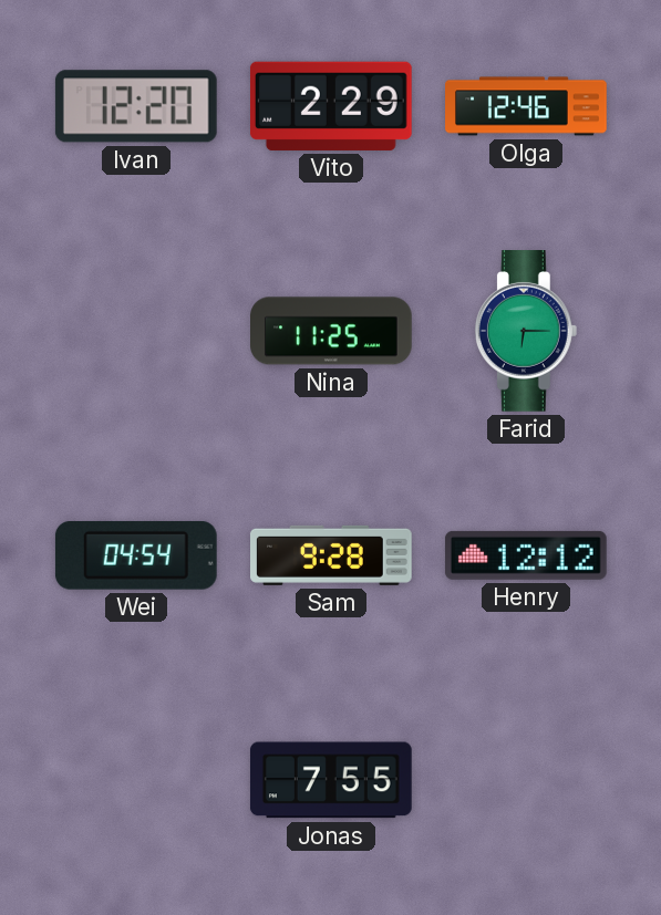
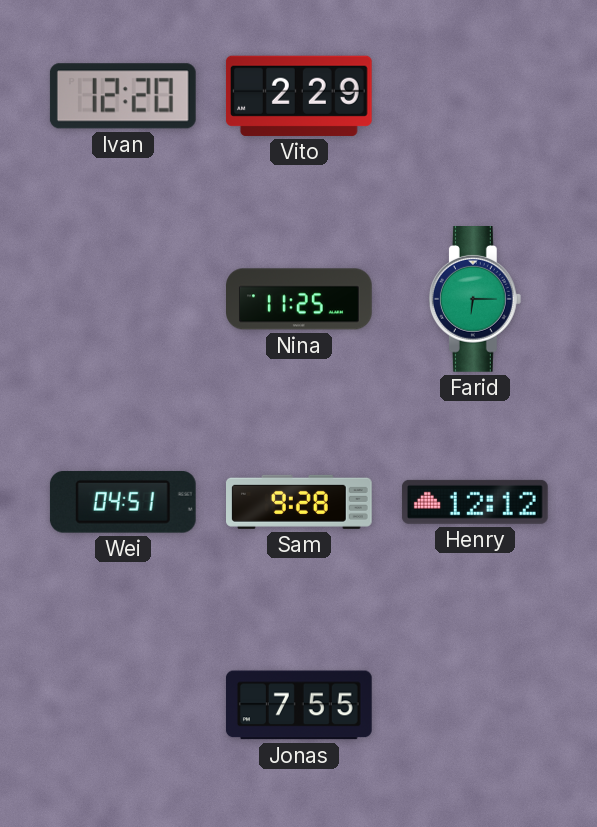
Olga: 12:46 -> none
Wei: 04:54 -> 04:51
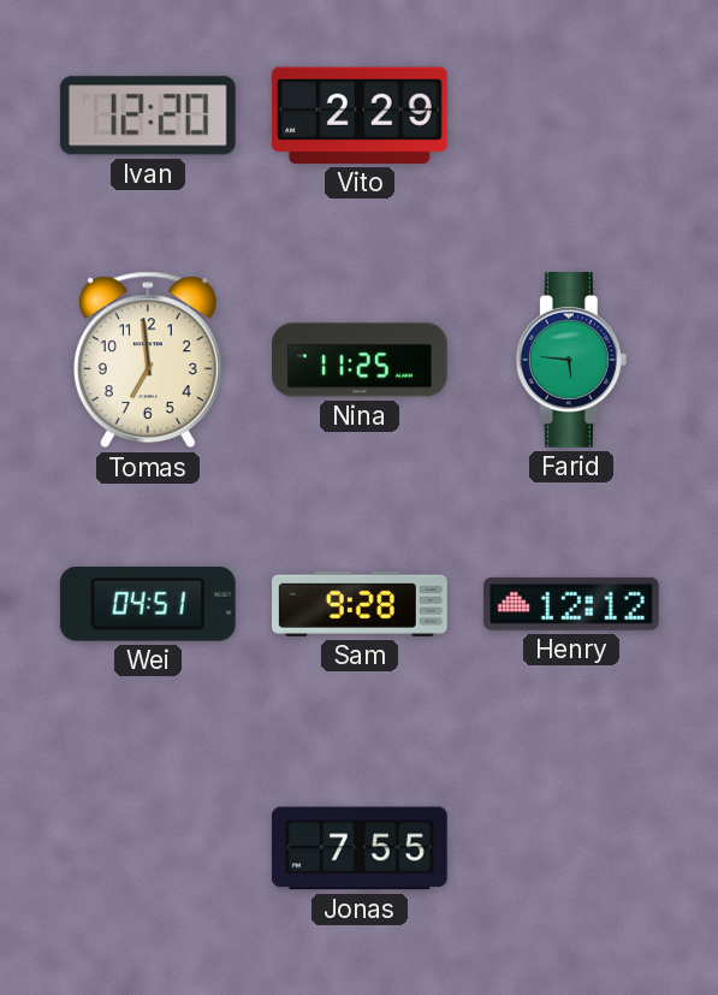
Tomas: none -> 6:59
Farid: 6:15 -> 5:46
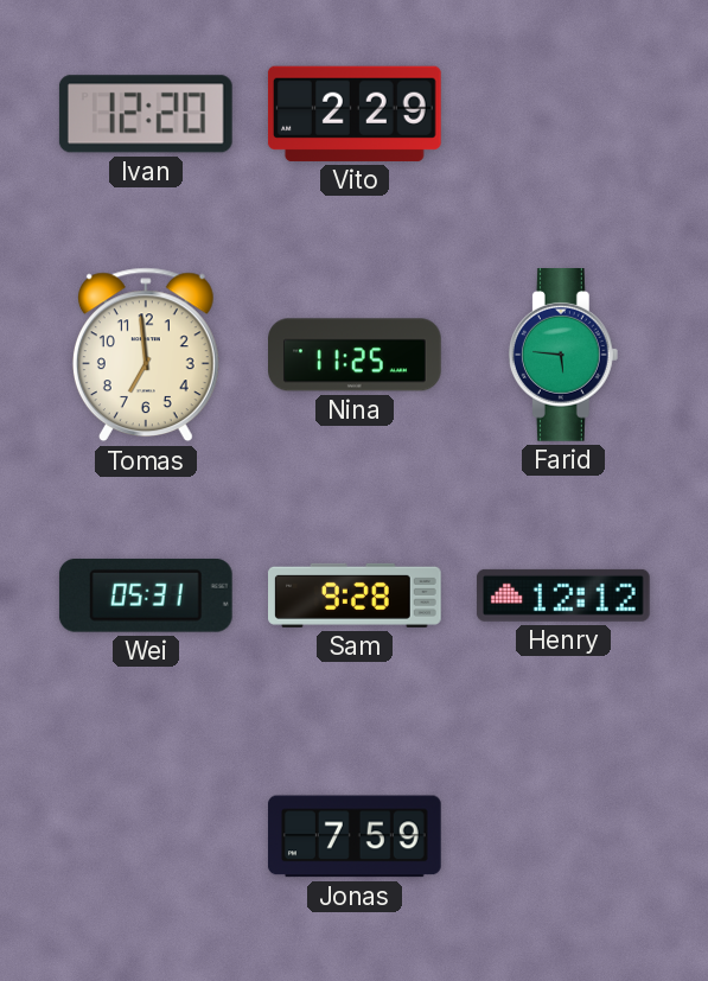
Wei: 04:51 -> 05:31
Jonas: 7:55 -> 7:59
